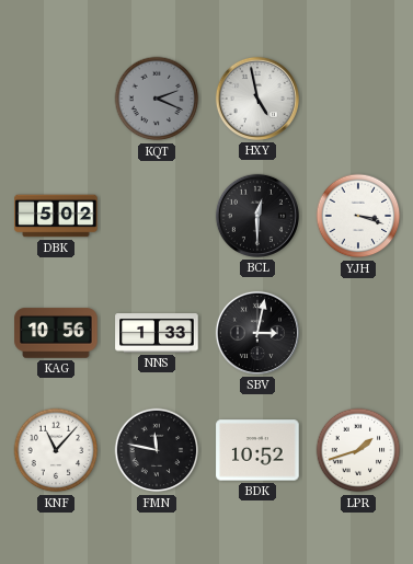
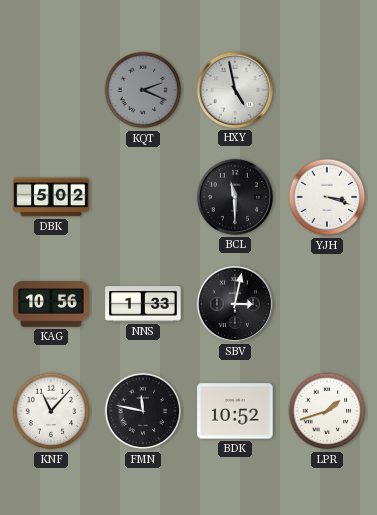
BCL: 12:30 -> 11:30
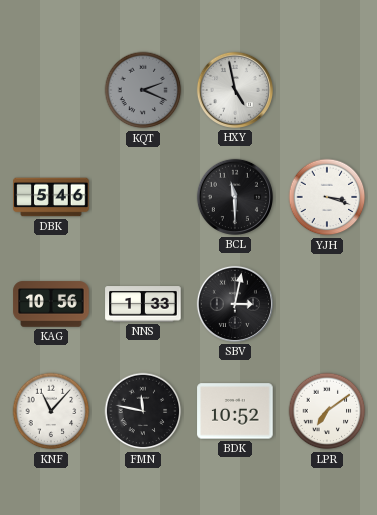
DBK: 5:02 -> 5:46
LPR: 1:42 -> 7:09
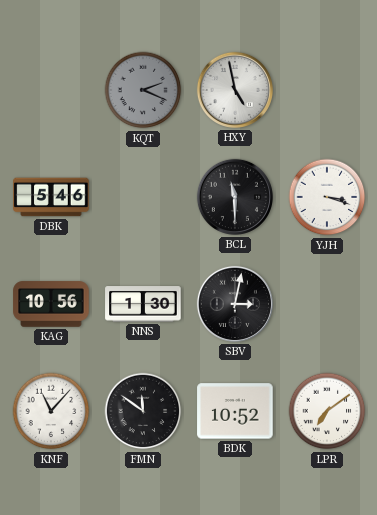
NNS: 1:33 -> 1:30
FMN: 11:47 -> 11:51
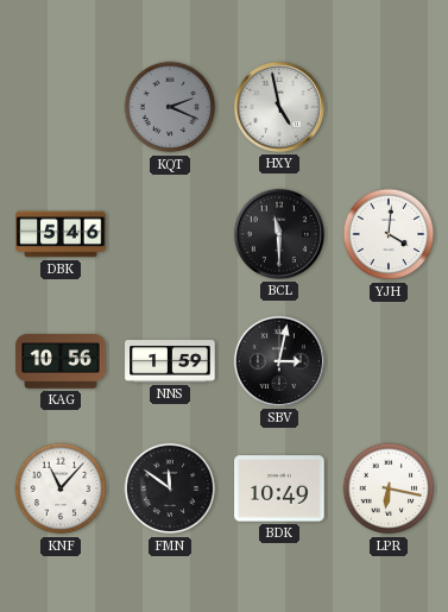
YJH: 3:18 -> 4:01
NNS: 1:30 -> 1:59
BDK: 10:52 -> 10:49
LPR: 7:09 -> 6:17
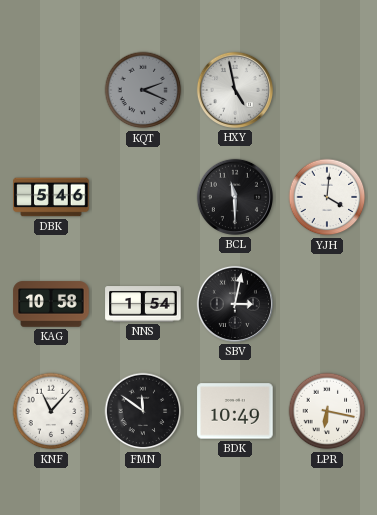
KAG: 10:56 -> 10:58
NNS: 1:59 -> 1:54
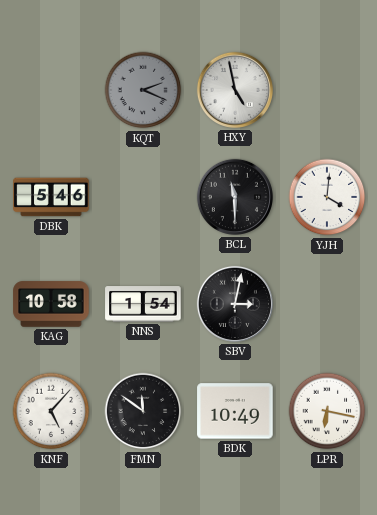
KNF: 11:07 -> 5:07
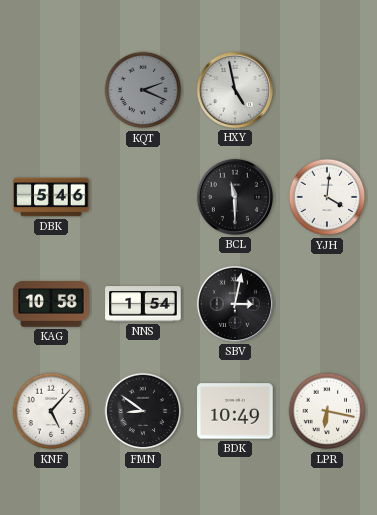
FMN: 11:51 -> 8:51
